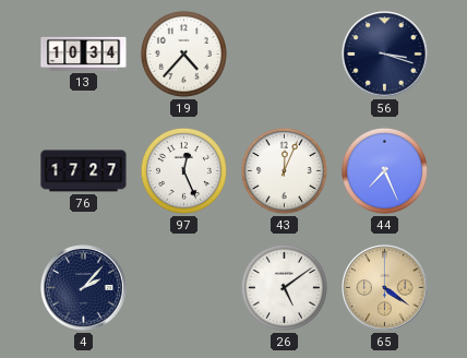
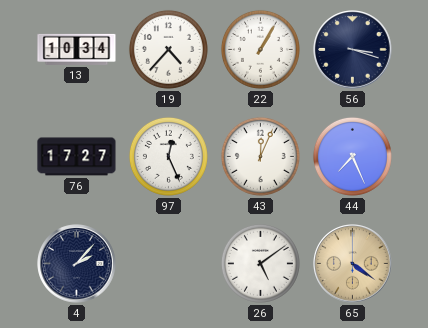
22: none -> 1:05
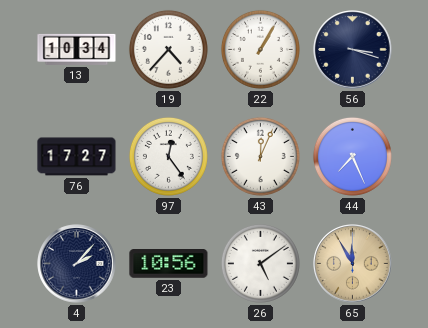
97: 12:26 -> 12:24
23: none -> 10:56
65: 4:21 -> 11:55
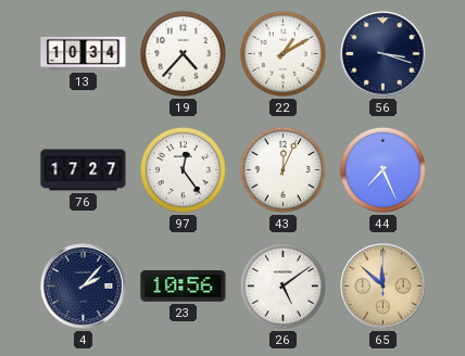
22: 1:05 -> 1:10
65: 11:55 -> 11:52
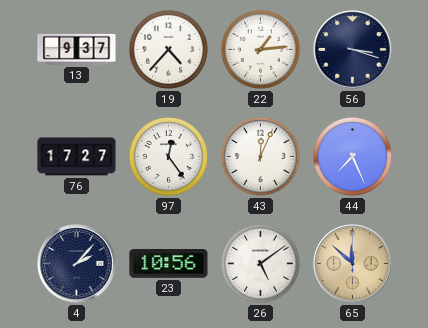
13: 10:34 -> 9:37
22: 1:10 -> 1:14
